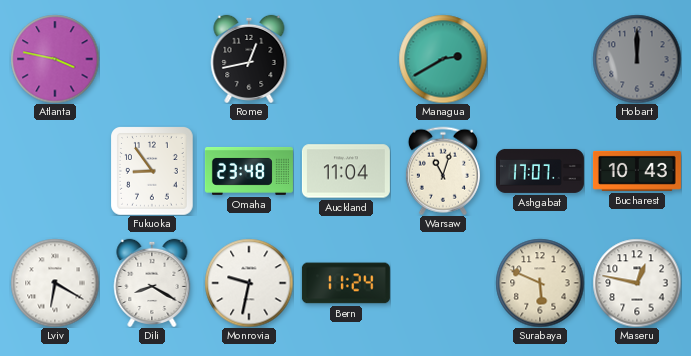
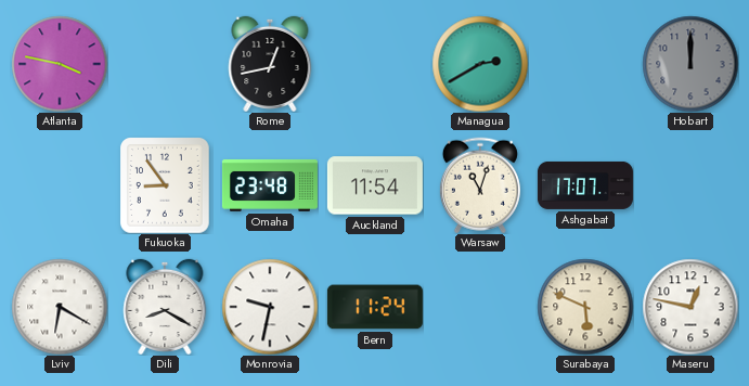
Auckland: 11:04 -> 11:54
Bucharest: 10:43 -> none
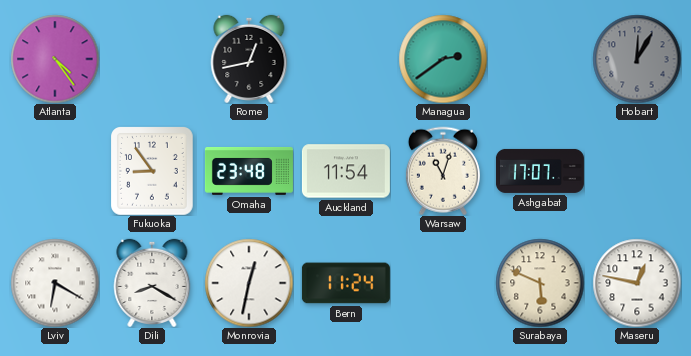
Atlanta: 3:47 -> 4:24
Managua: 2:40 -> 2:39
Hobart: 12:00 -> 12:05
Monrovia: 9:32 -> 12:32
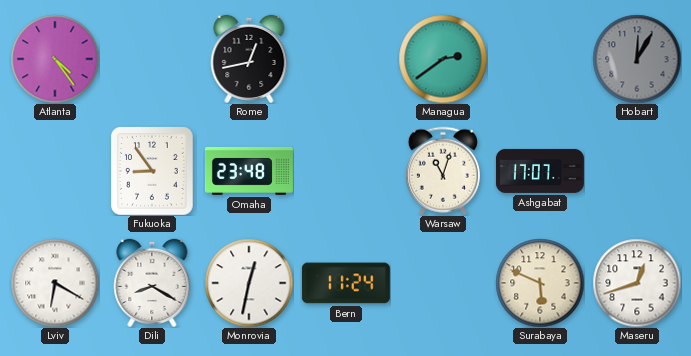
Auckland: 11:54 -> none
Maseru: 12:47 -> 12:42
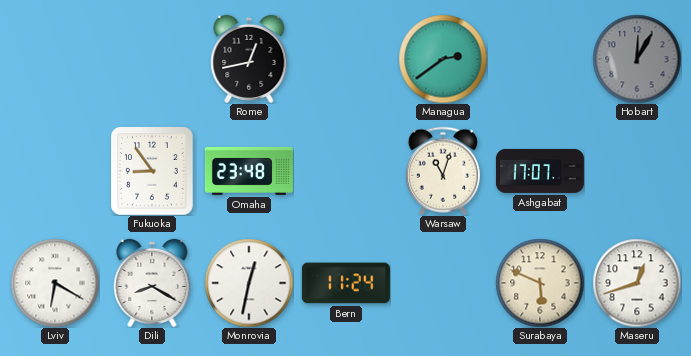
Atlanta: 4:24 -> none
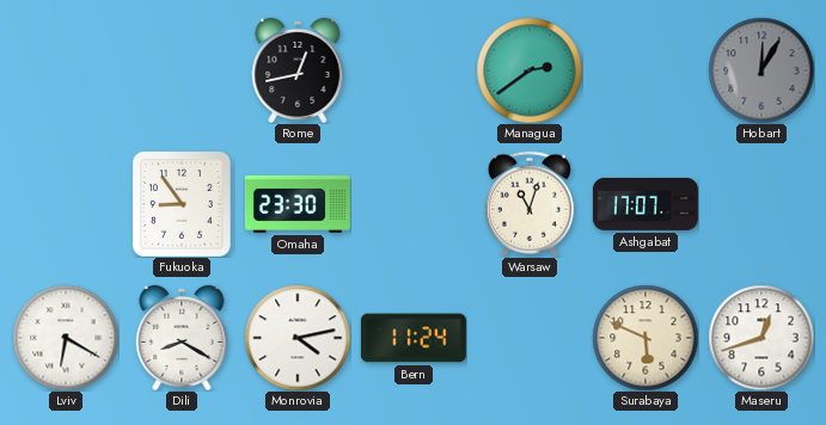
Omaha: 23:48 -> 23:30
Monrovia: 12:32 -> 4:13
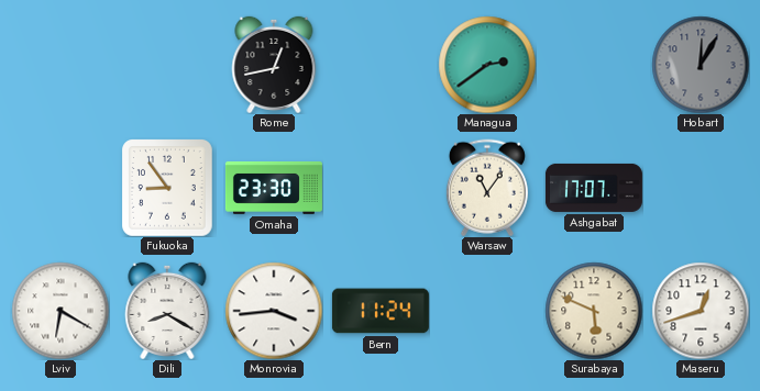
Warsaw: 11:03 -> 11:06
Monrovia: 4:13 -> 3:44
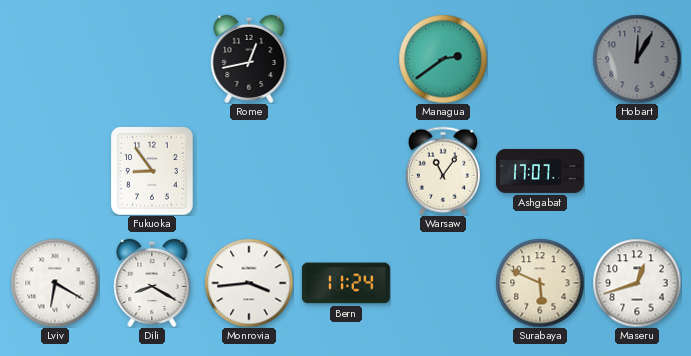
Omaha: 23:30 -> none
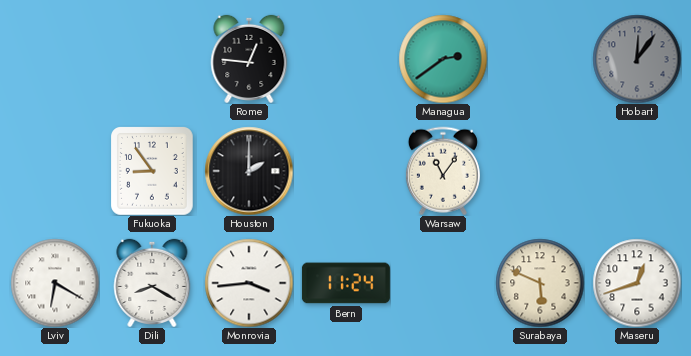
Rome: 12:43 -> 12:46
Hobart: 12:05 -> 12:06
Houston: none -> 2:00
Ashgabat: 17:07 -> none
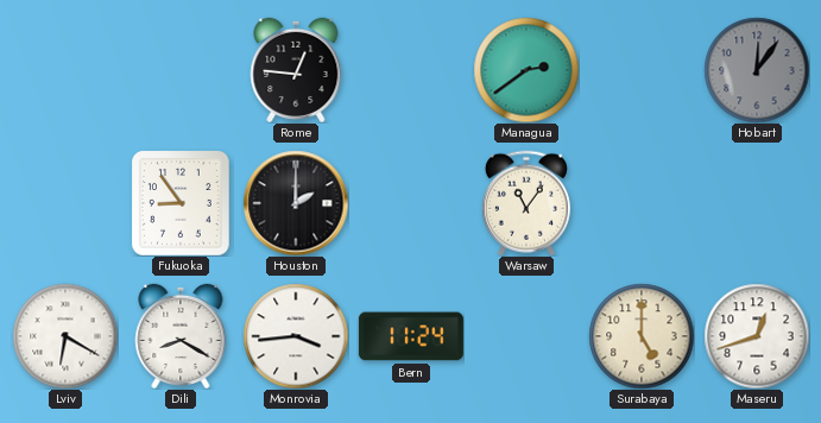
Surabaya: 5:49 -> 5:00
